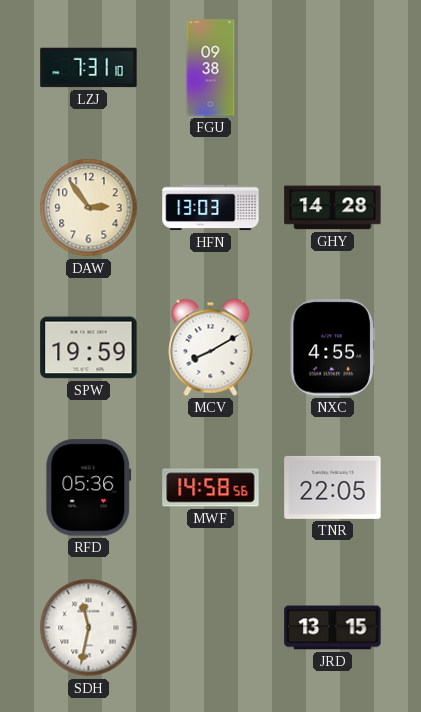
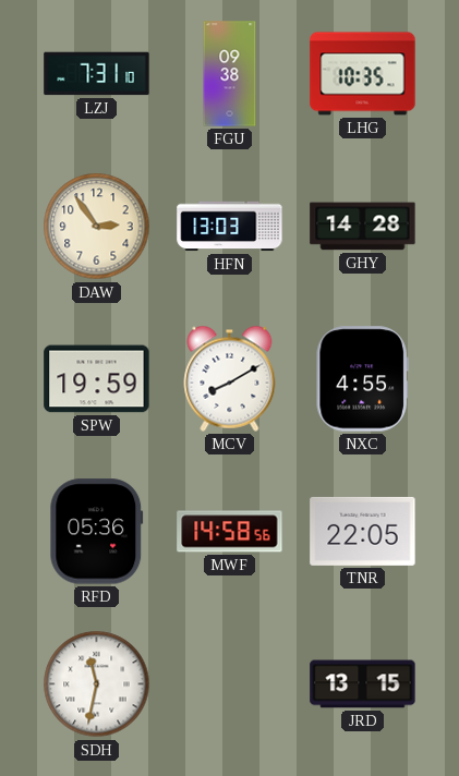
LHG: none -> 10:35
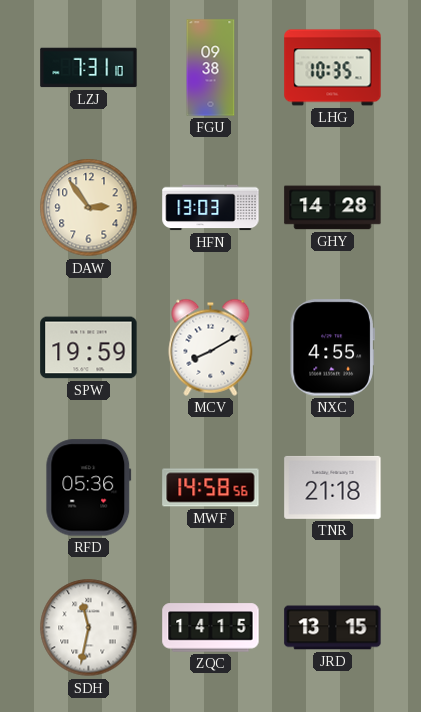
TNR: 22:05 -> 21:18
ZQC: none -> 14:15
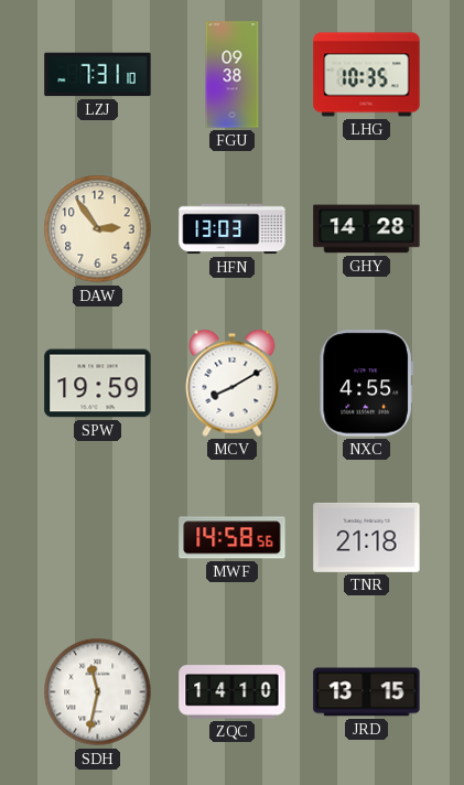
RFD: 05:36 -> none
ZQC: 14:15 -> 14:10
